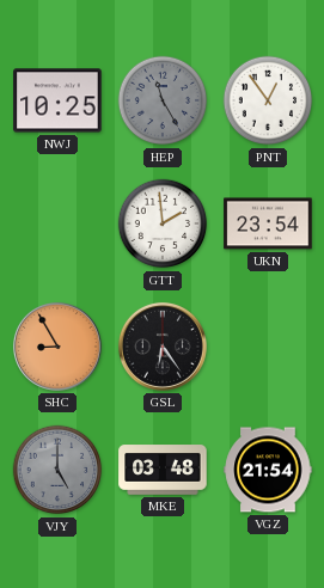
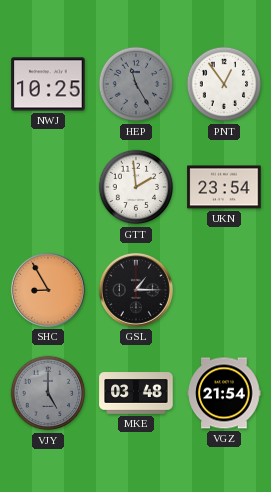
GSL: 6:24 -> 1:15
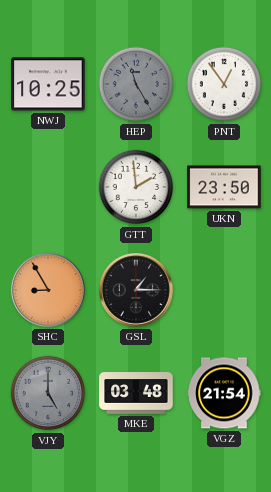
UKN: 23:54 -> 23:50
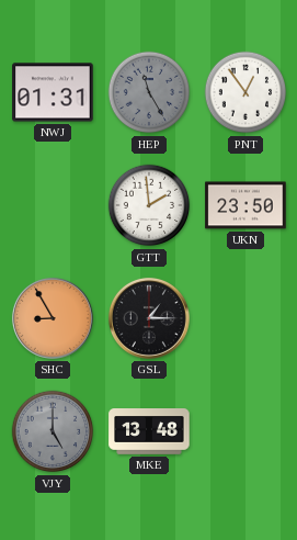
NWJ: 10:25 -> 01:31
MKE: 03:48 -> 13:48
VGZ: 21:54 -> none
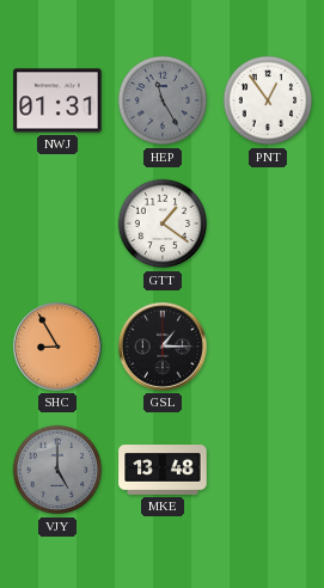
GTT: 1:59 -> 1:21
UKN: 23:50 -> none
